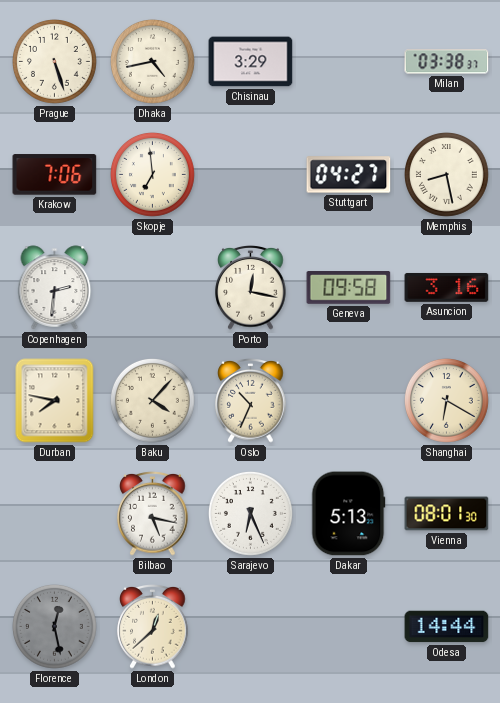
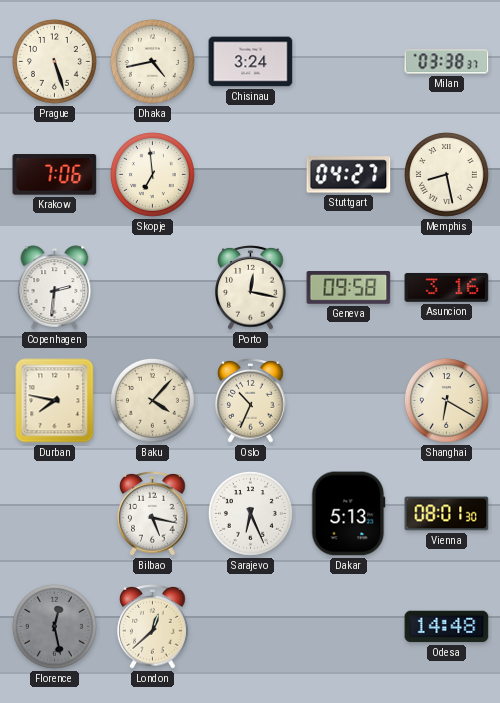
Chisinau: 3:29 -> 3:24
Odesa: 14:44 -> 14:48
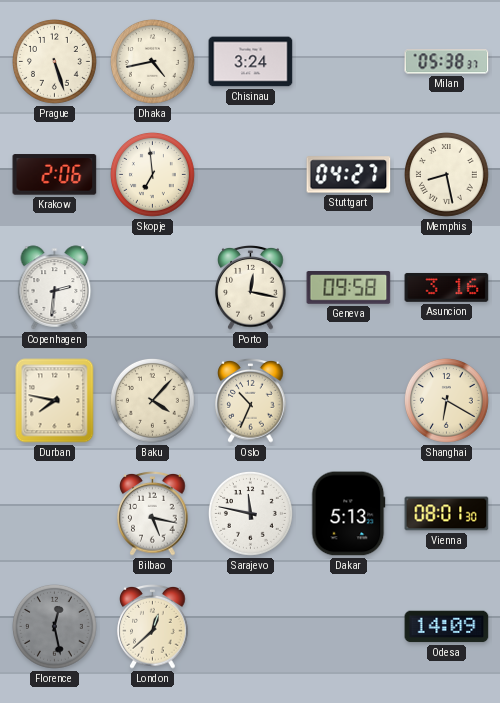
Milan: 03:38 -> 05:38
Krakow: 7:06 -> 2:06
Sarajevo: 6:26 -> 11:47
Odesa: 14:48 -> 14:09
